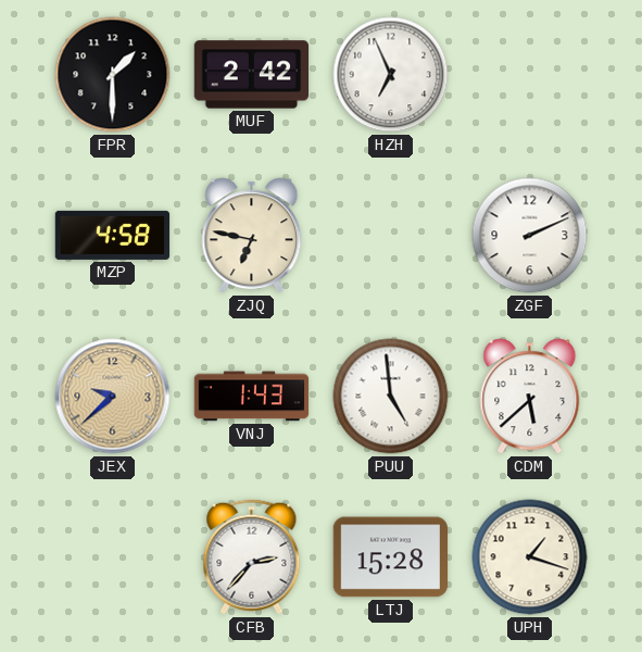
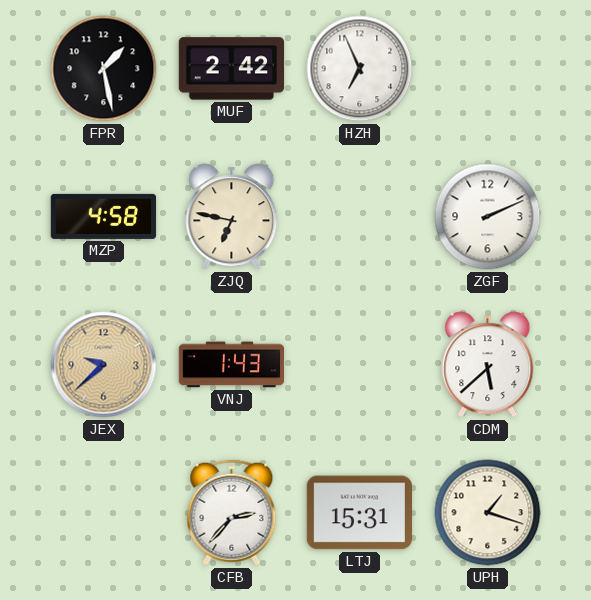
FPR: 1:30 -> 1:28
PUU: 4:59 -> none
LTJ: 15:28 -> 15:31
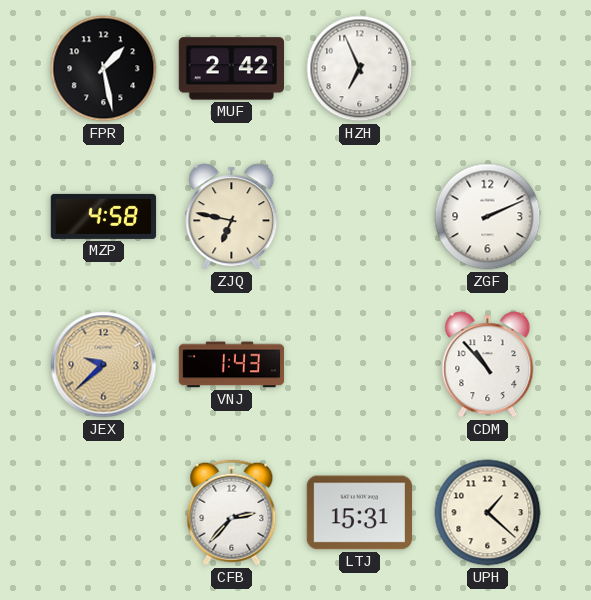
CDM: 5:38 -> 10:53
UPH: 1:18 -> 1:22
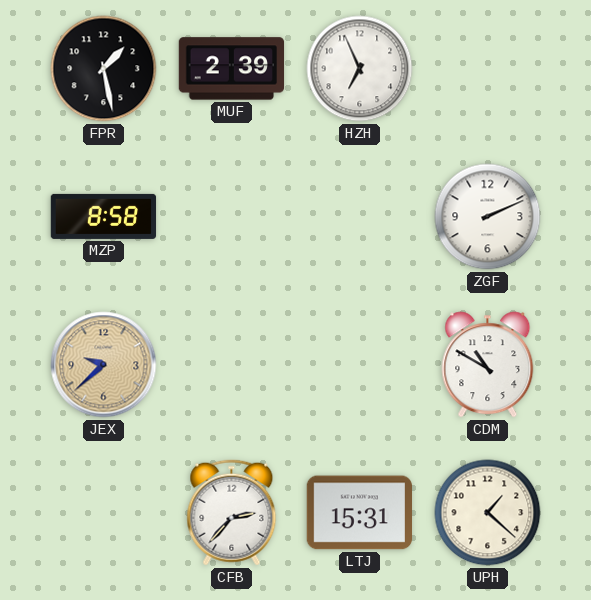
MUF: 2:42 -> 2:39
MZP: 4:58 -> 8:58
ZJQ: 6:47 -> none
VNJ: 1:43 -> none
CDM: 10:53 -> 10:50
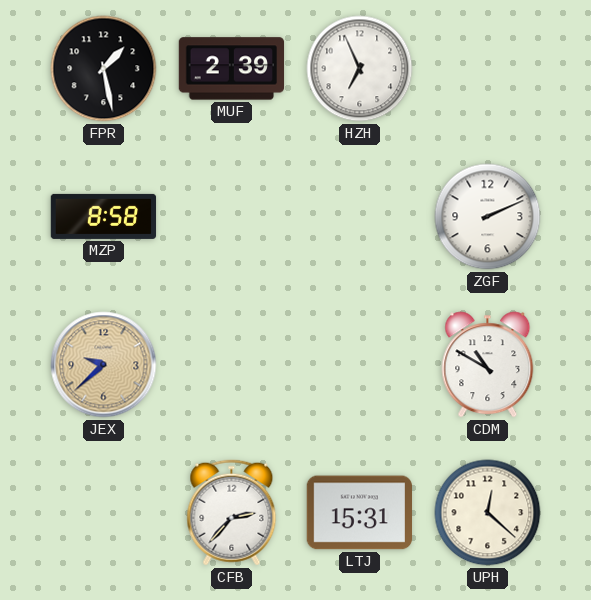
UPH: 1:22 -> 12:22
